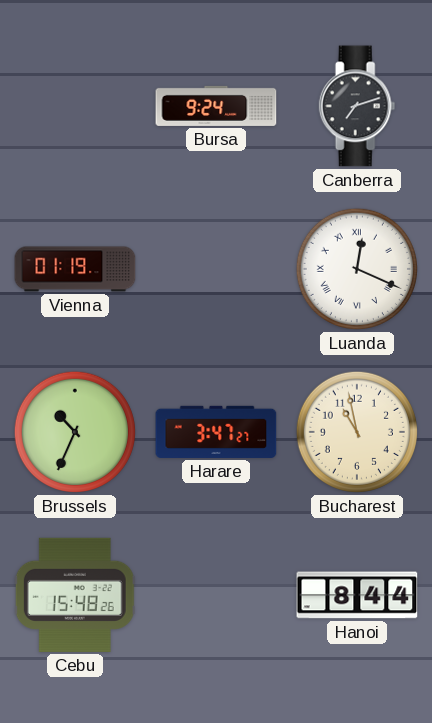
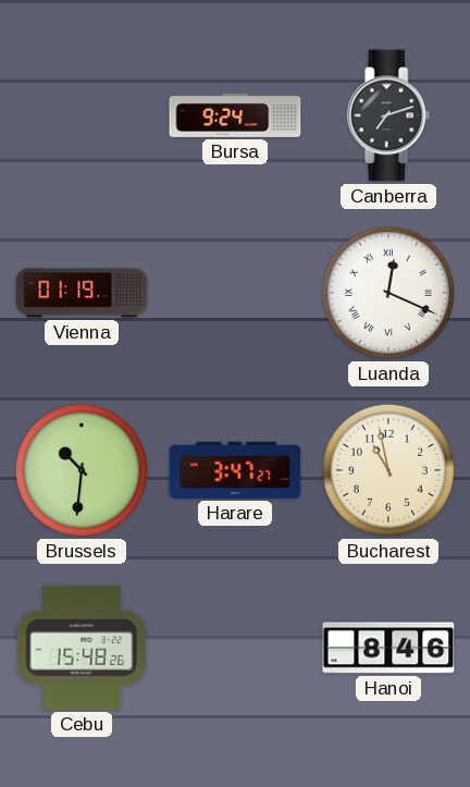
Brussels: 10:34 -> 10:31
Hanoi: 8:44 -> 8:46
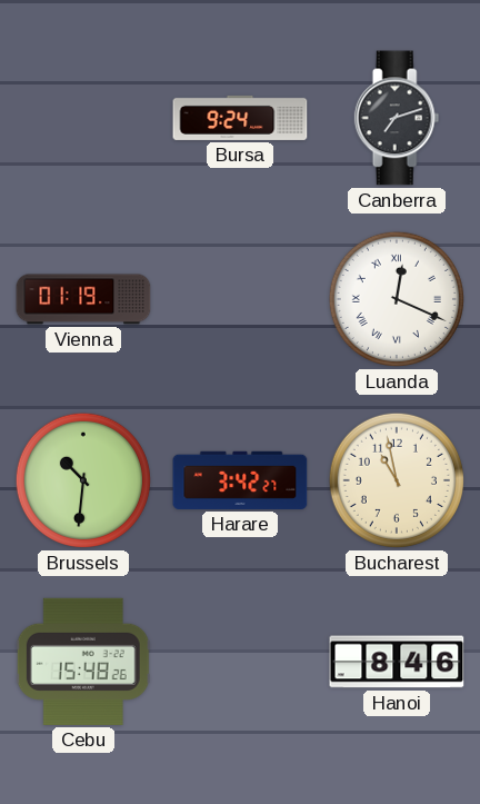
Harare: 3:47 -> 3:42
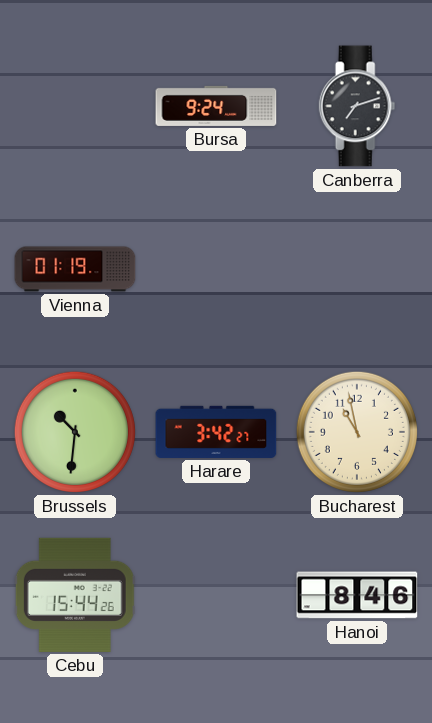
Luanda: 12:19 -> none
Cebu: 15:48 -> 15:44
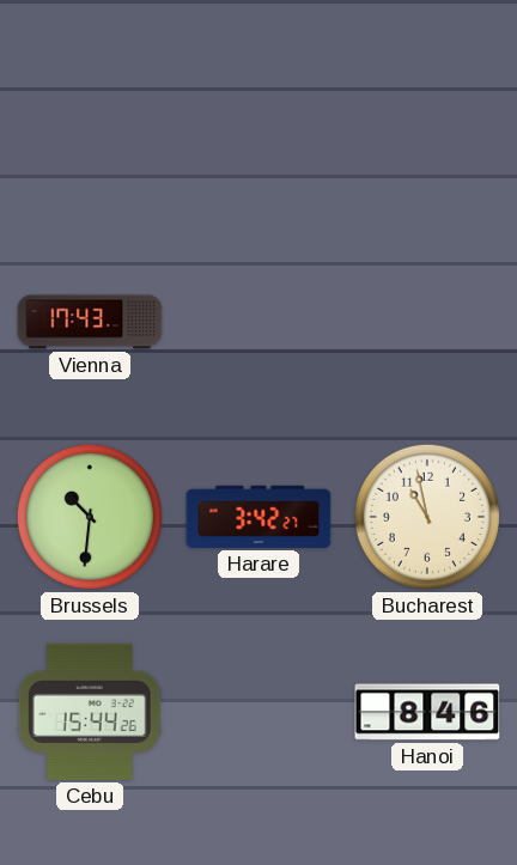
Bursa: 9:24 -> none
Canberra: 7:12 -> none
Vienna: 01:19 -> 17:43
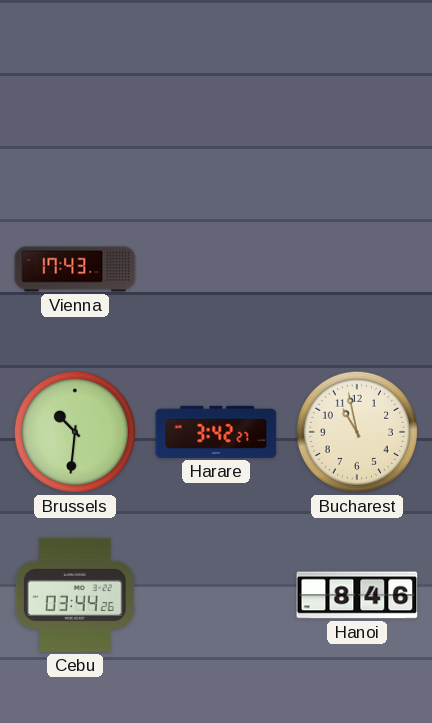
Cebu: 15:44 -> 03:44
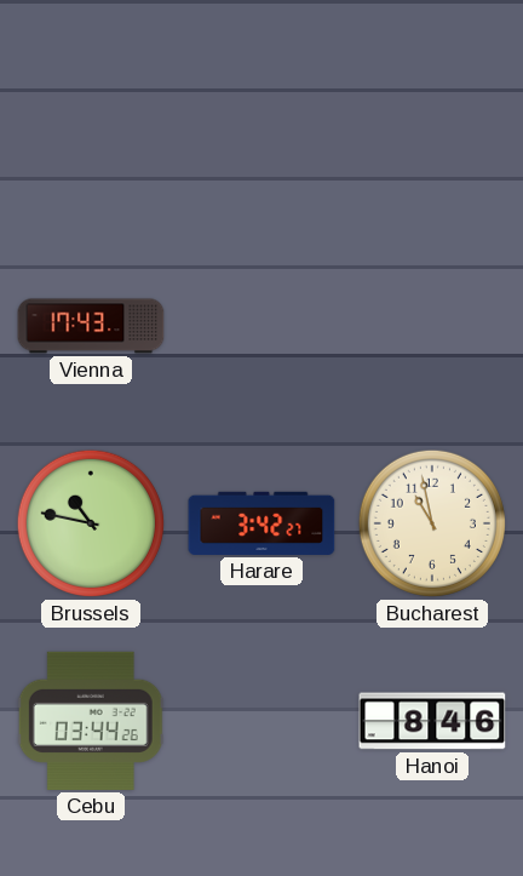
Brussels: 10:31 -> 10:47
